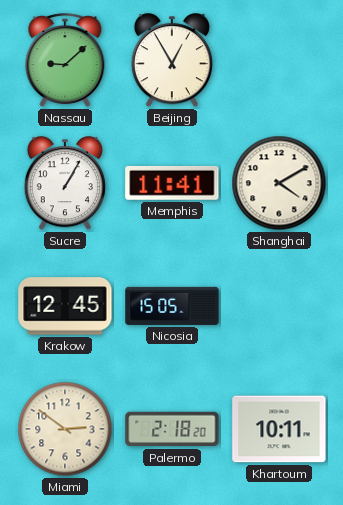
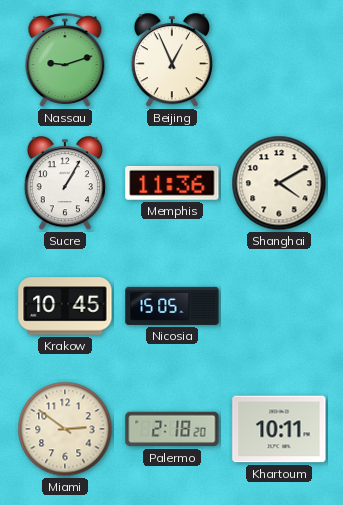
Nassau: 9:08 -> 9:12
Beijing: 12:55 -> 12:56
Memphis: 11:41 -> 11:36
Krakow: 12:45 -> 10:45
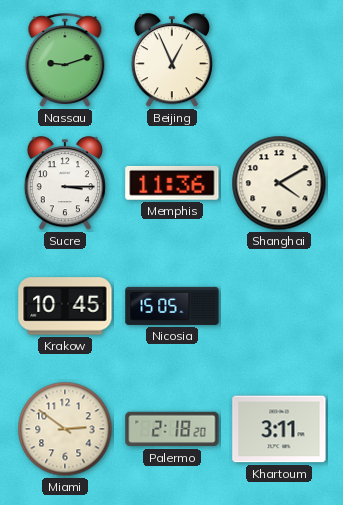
Sucre: 1:05 -> 3:15
Khartoum: 10:11 -> 3:11
